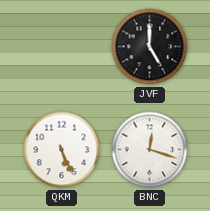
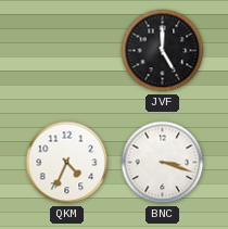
QKM: 5:26 -> 4:34
BNC: 12:18 -> 3:18
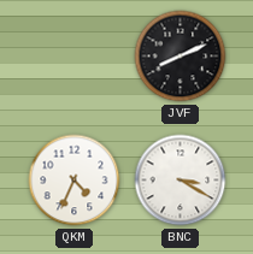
JVF: 5:00 -> 8:11
BNC: 3:18 -> 3:20
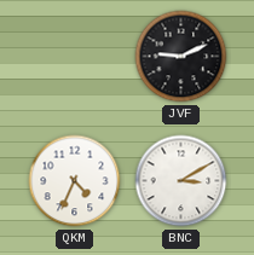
JVF: 8:11 -> 9:11
BNC: 3:20 -> 3:10
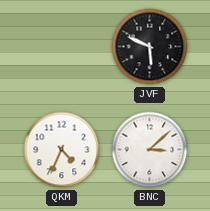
JVF: 9:11 -> 5:49
BNC: 3:10 -> 3:08
